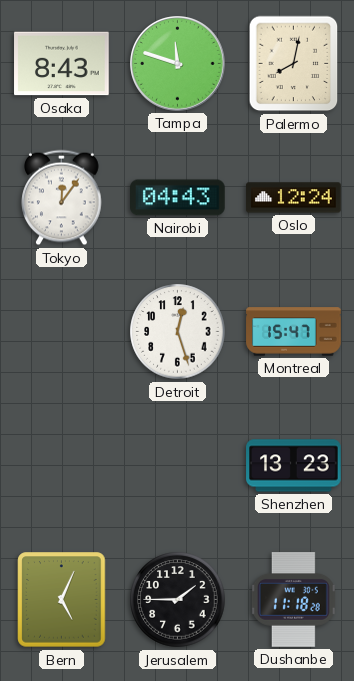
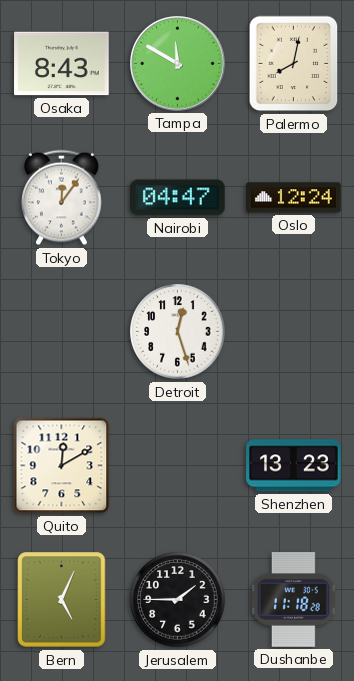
Tampa: 11:48 -> 11:50
Nairobi: 04:43 -> 04:47
Montreal: 15:47 -> none
Quito: none -> 12:10
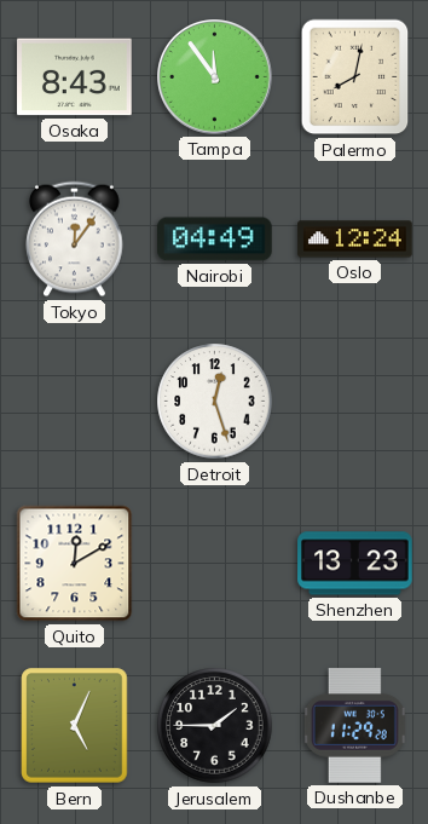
Tampa: 11:50 -> 11:54
Nairobi: 04:47 -> 04:49
Dushanbe: 11:18 -> 11:29
